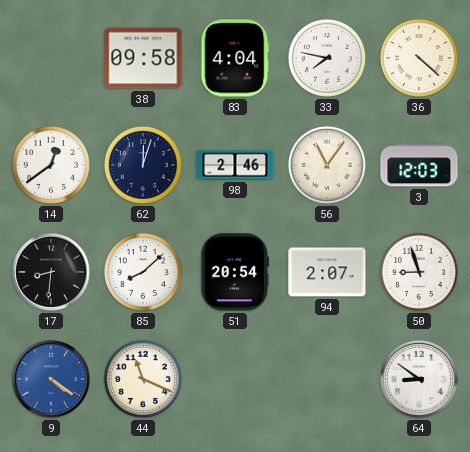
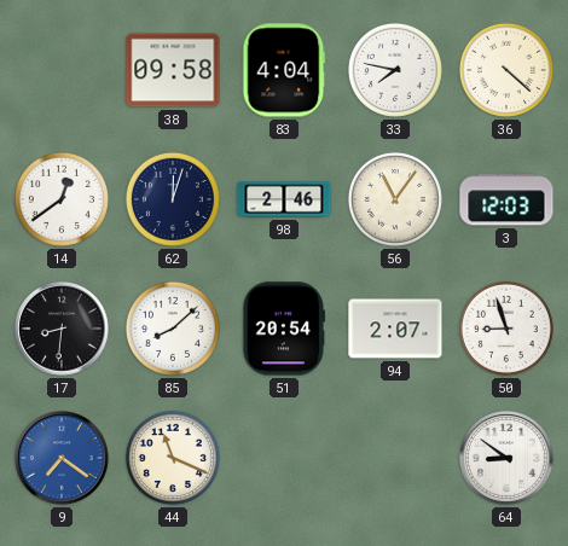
9: 4:21 -> 7:21
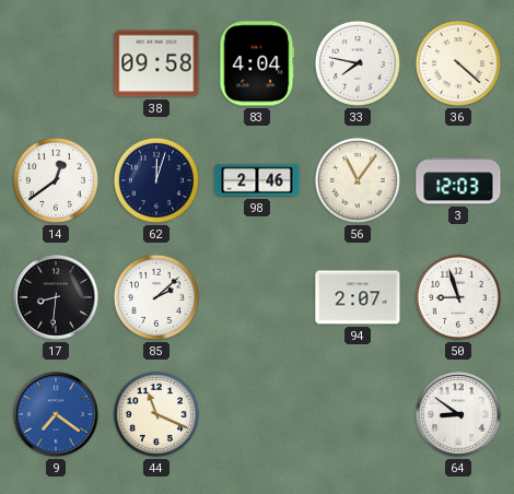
85: 8:08 -> 2:08
51: 20:54 -> none
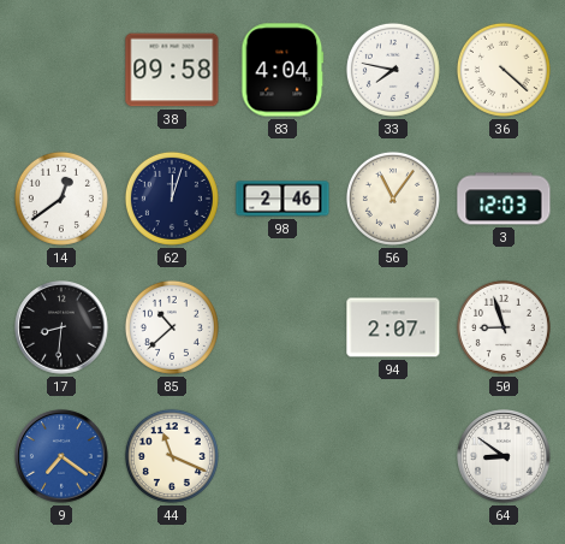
85: 2:08 -> 10:38
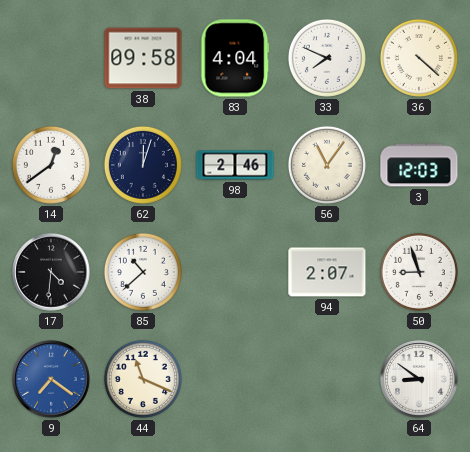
33: 7:47 -> 7:49
17: 8:31 -> 4:31
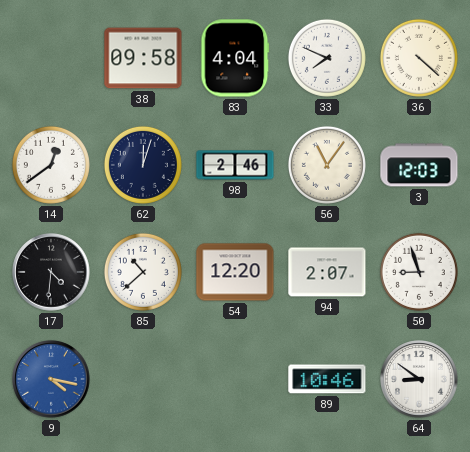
54: none -> 12:20
9: 7:21 -> 4:17
44: 11:19 -> none
89: none -> 10:46
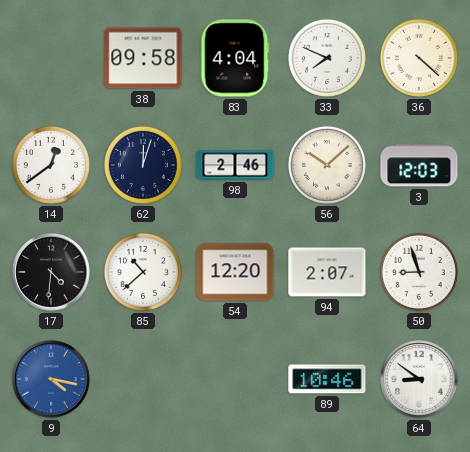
56: 11:06 -> 10:08
